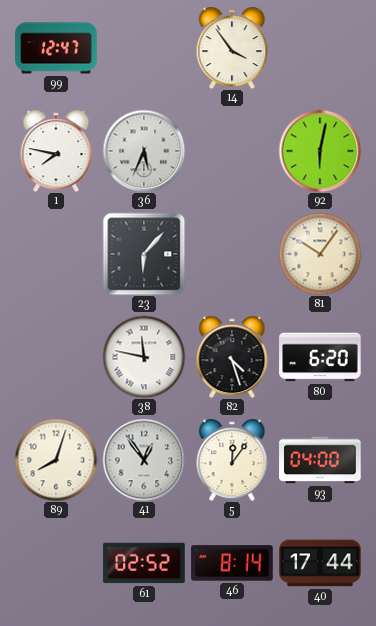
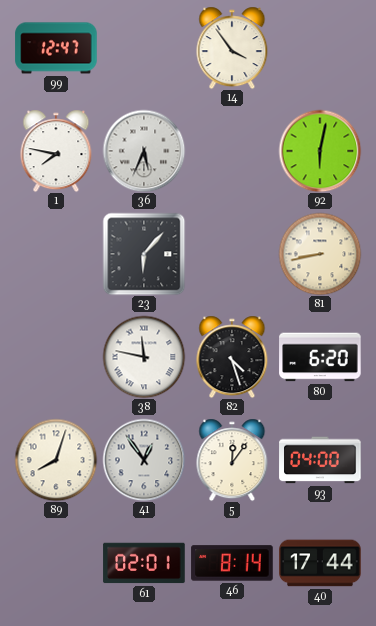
81: 10:06 -> 8:43
61: 02:52 -> 02:01
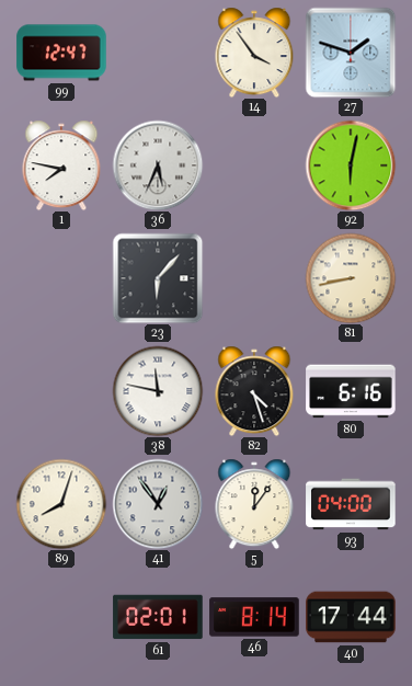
27: none -> 1:48
80: 6:20 -> 6:16
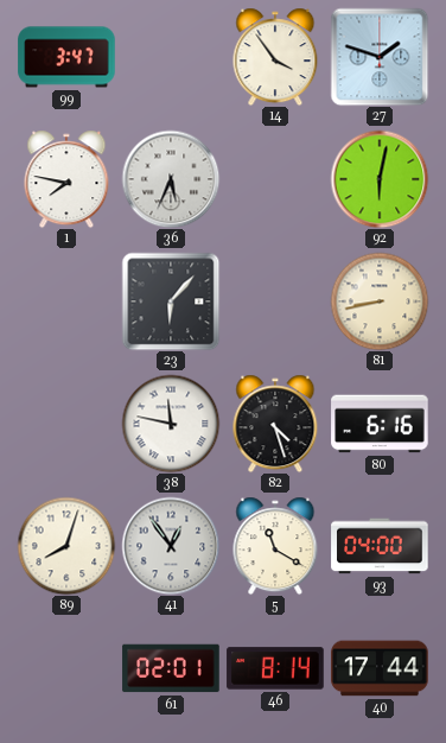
99: 12:47 -> 3:47
5: 12:06 -> 11:20
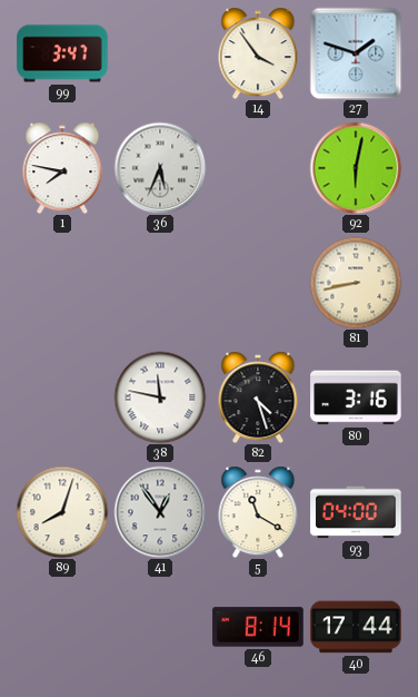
23: 6:07 -> none
80: 6:16 -> 3:16
61: 02:01 -> none
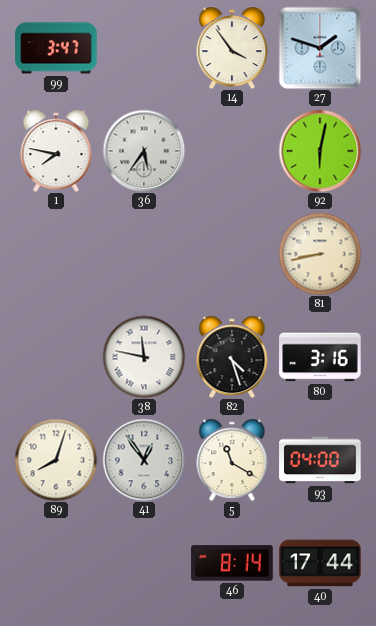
36: 5:34 -> 5:36
